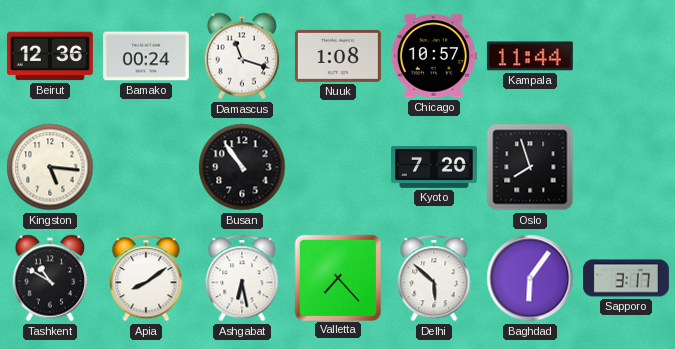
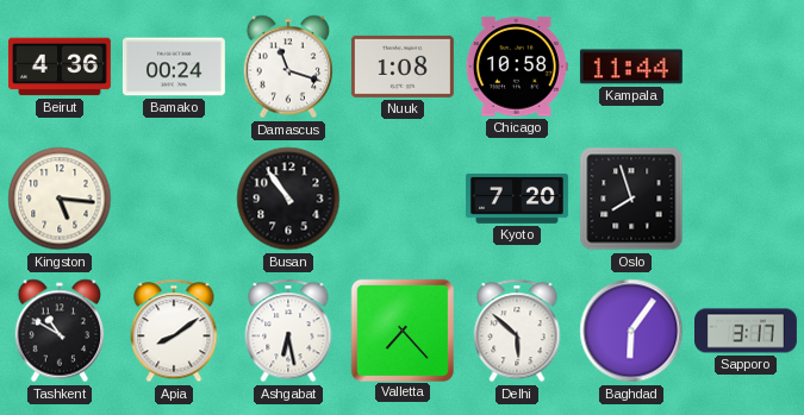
Beirut: 12:36 -> 4:36
Chicago: 10:57 -> 10:58
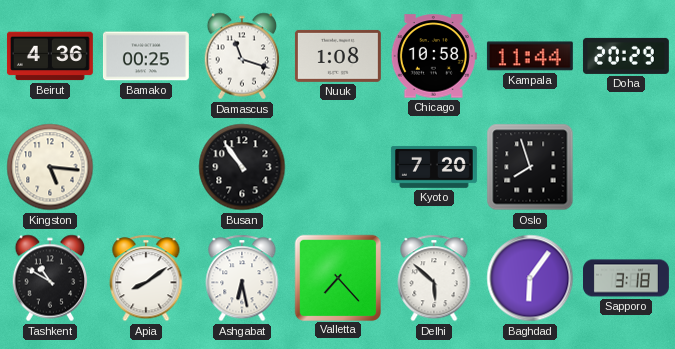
Bamako: 00:24 -> 00:25
Doha: none -> 20:29
Sapporo: 3:17 -> 3:18
